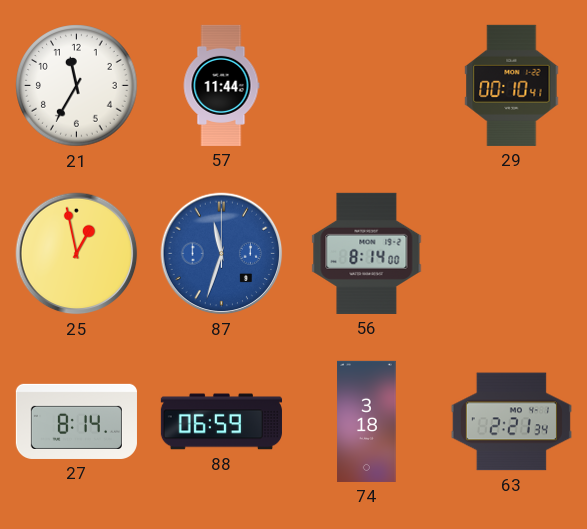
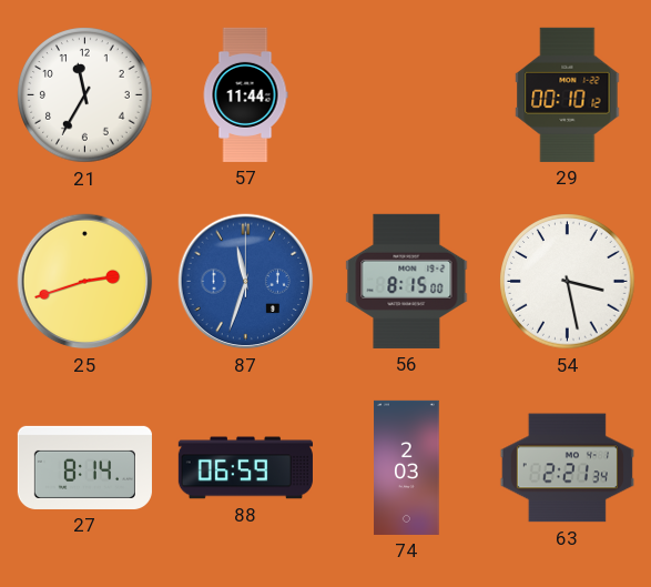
29: 00:10:41 -> 00:10:12
25: 12:58 -> 2:42
56: 8:14 -> 8:15
54: none -> 3:28
74: 3:18 -> 2:03
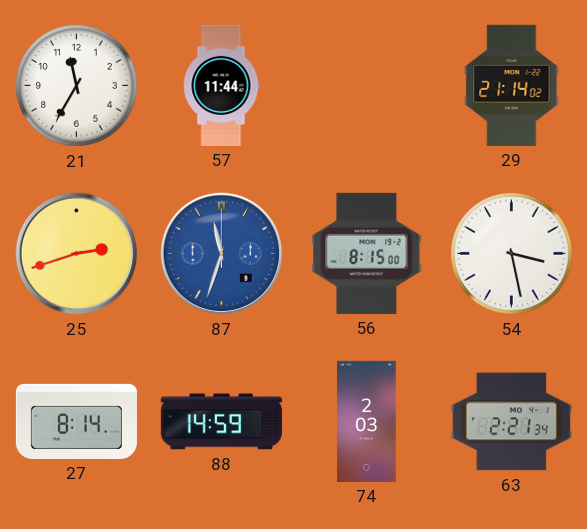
29: 00:10 -> 21:14
88: 06:59 -> 14:59
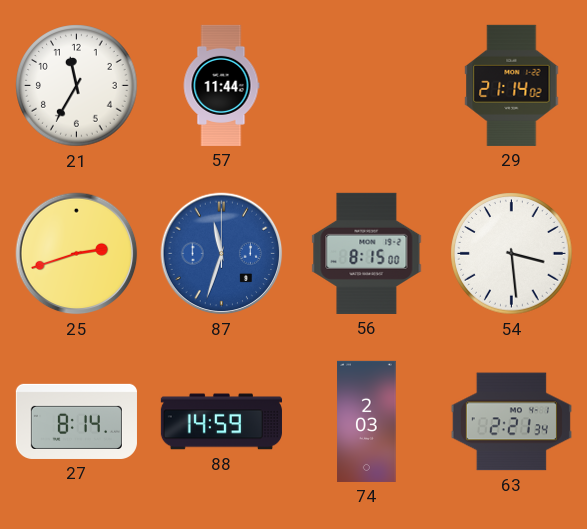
54: 3:28 -> 3:29
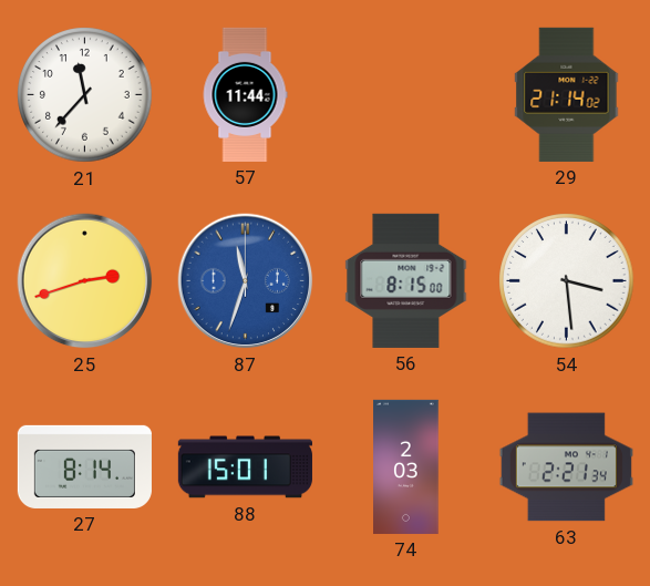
21: 11:35 -> 11:37
88: 14:59 -> 15:01
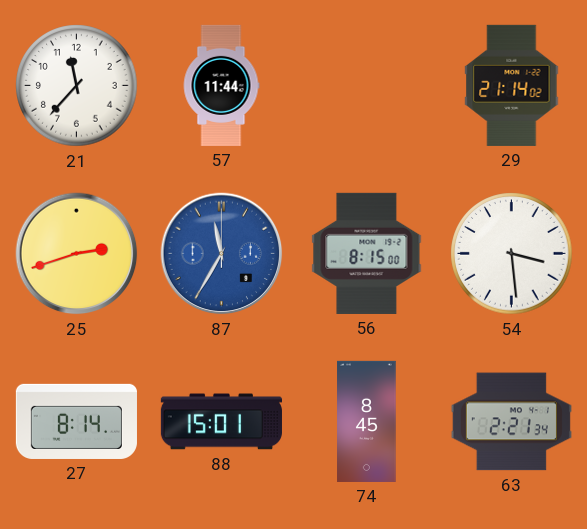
87: 11:33 -> 11:35
74: 2:03 -> 8:45
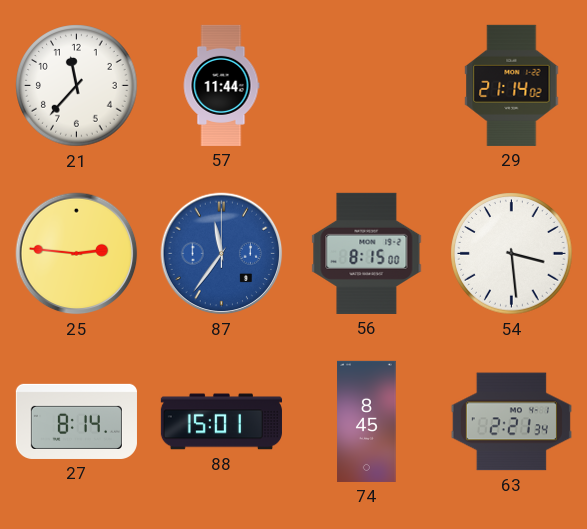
25: 2:42 -> 2:46
87: 11:35 -> 11:36
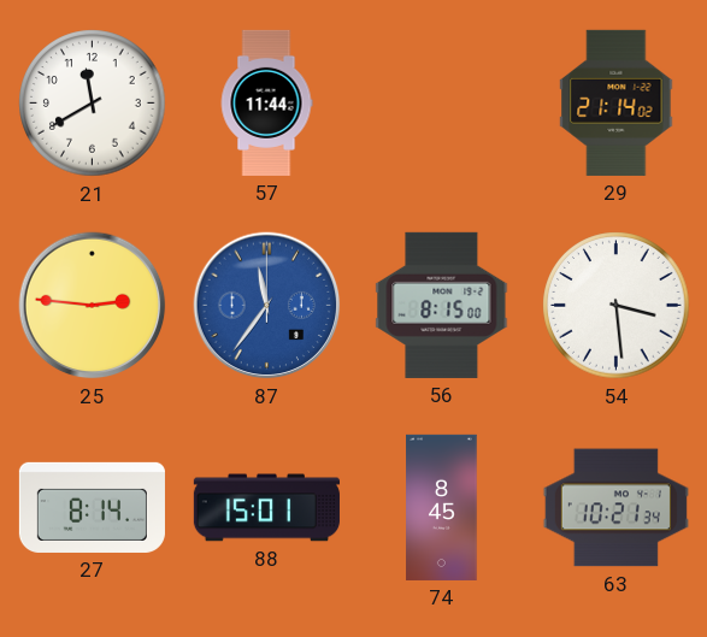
21: 11:37 -> 11:40
63: 2:21 -> 10:21
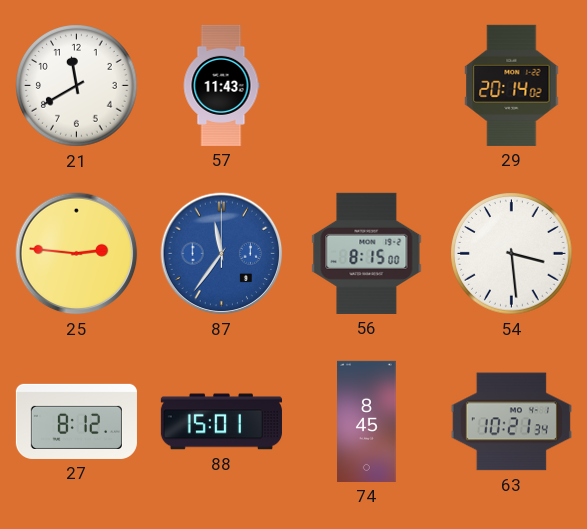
57: 11:44 -> 11:43
29: 21:14 -> 20:14
27: 8:14 -> 8:12
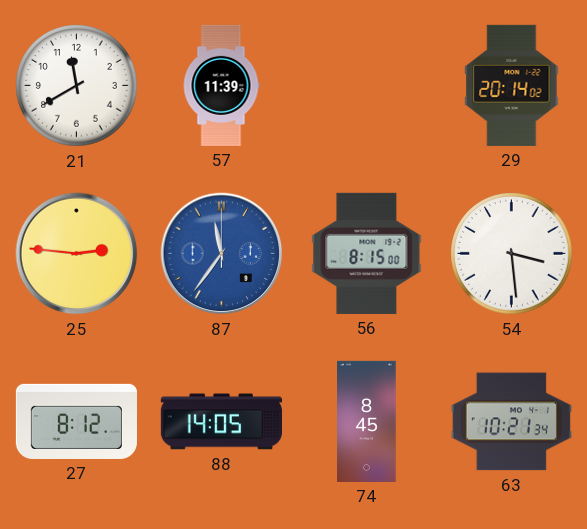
57: 11:43 -> 11:39
88: 15:01 -> 14:05
